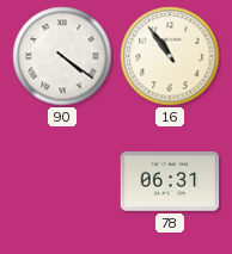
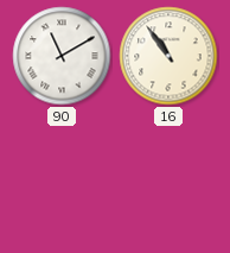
90: 4:21 -> 11:10
78: 06:31 -> none
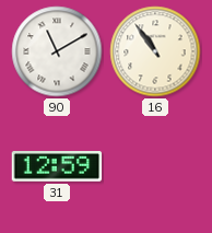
31: none -> 12:59
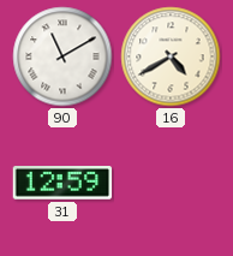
16: 10:54 -> 4:40
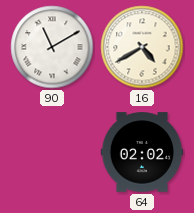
31: 12:59 -> none
64: none -> 02:02
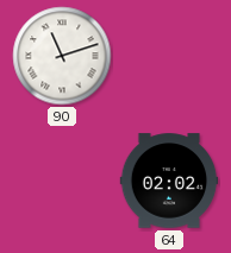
90: 11:10 -> 11:12
16: 4:40 -> none
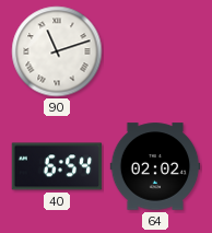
40: none -> 6:54
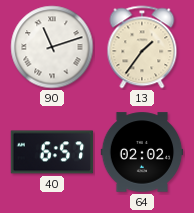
13: none -> 1:36
40: 6:54 -> 6:57
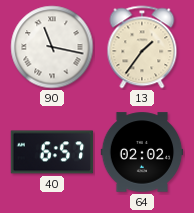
90: 11:12 -> 11:17
